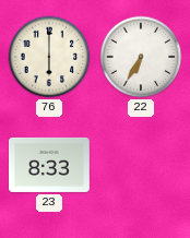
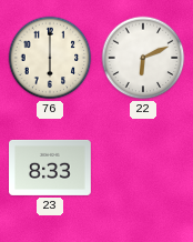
22: 6:35 -> 6:11
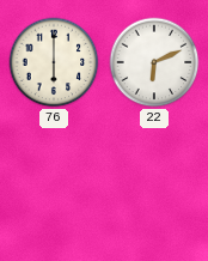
23: 8:33 -> none
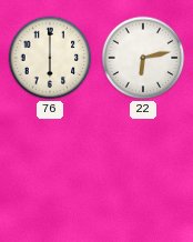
22: 6:11 -> 6:13
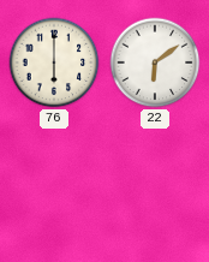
22: 6:13 -> 6:09
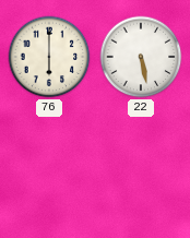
22: 6:09 -> 5:28
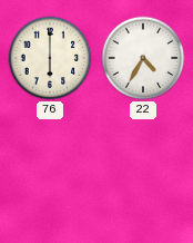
22: 5:28 -> 4:35
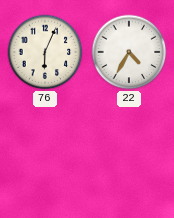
76: 6:00 -> 6:04
